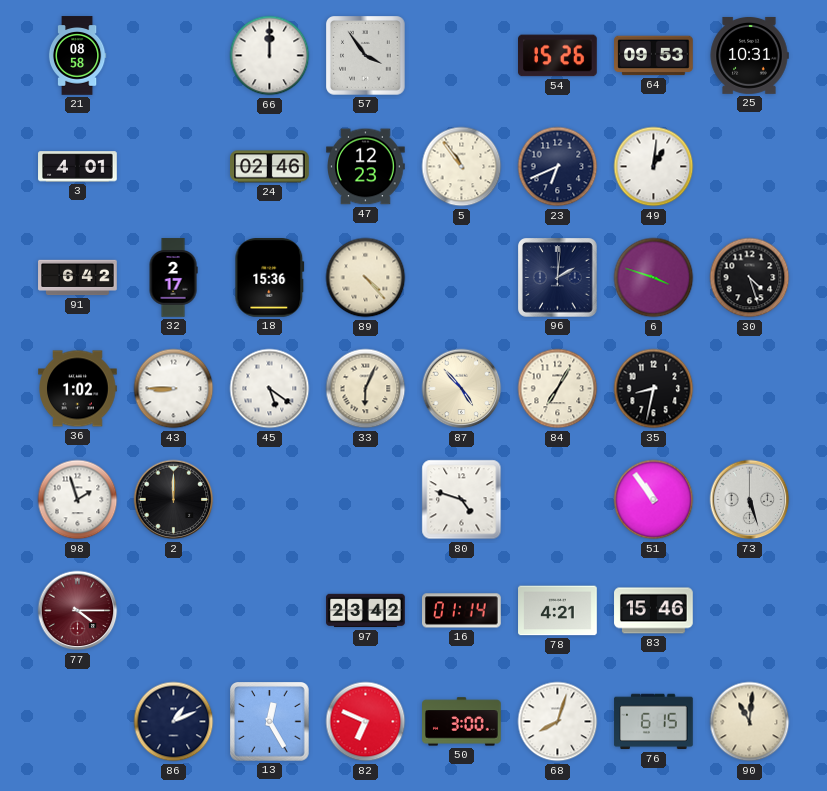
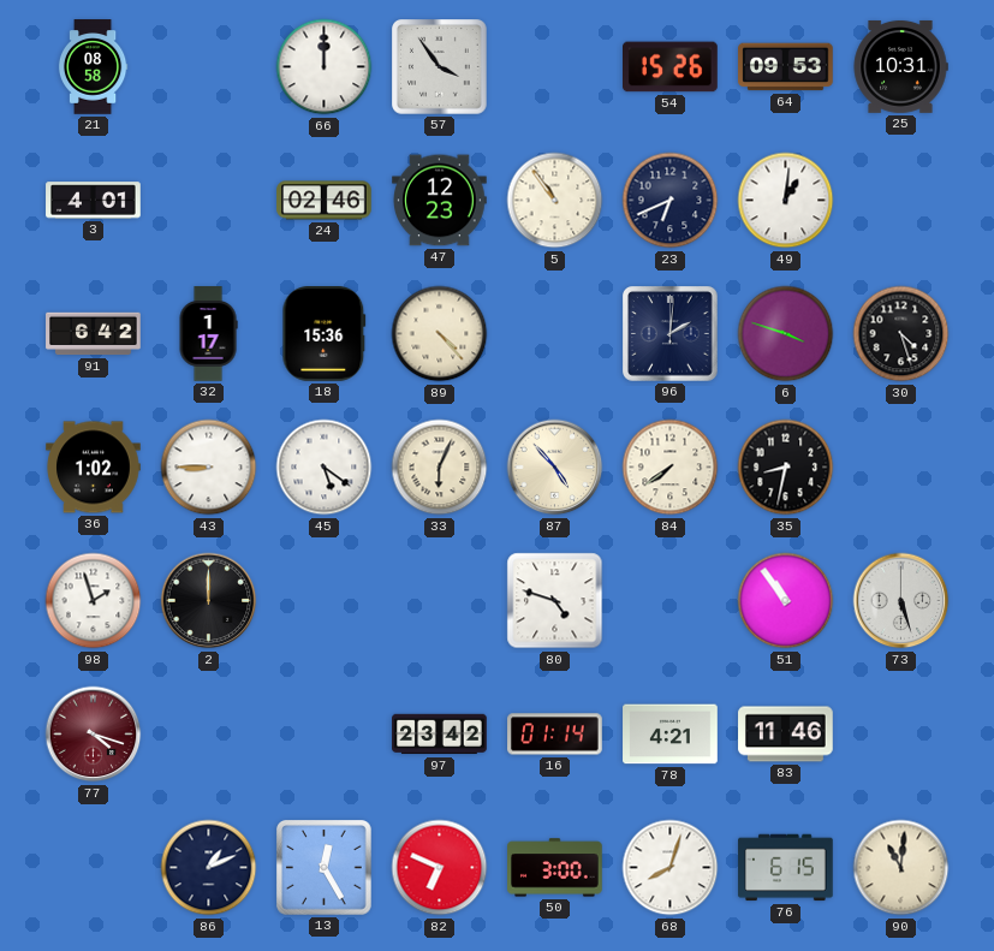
32: 2:17 -> 1:17
84: 7:05 -> 7:39
77: 4:15 -> 4:18
83: 15:46 -> 11:46
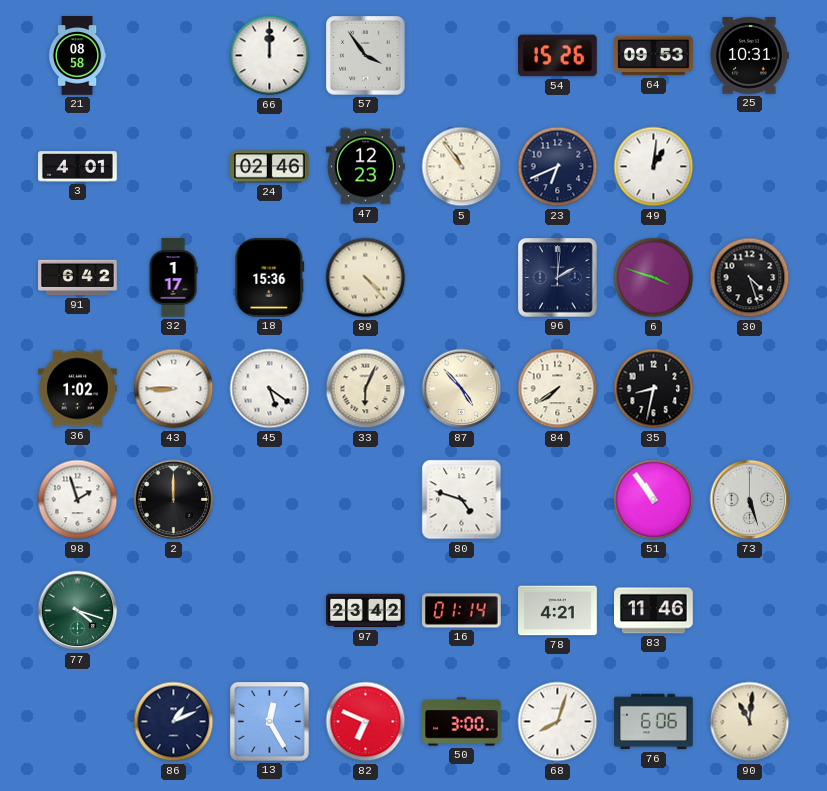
77 dial: burgundy -> green
76: 6:15 -> 6:06
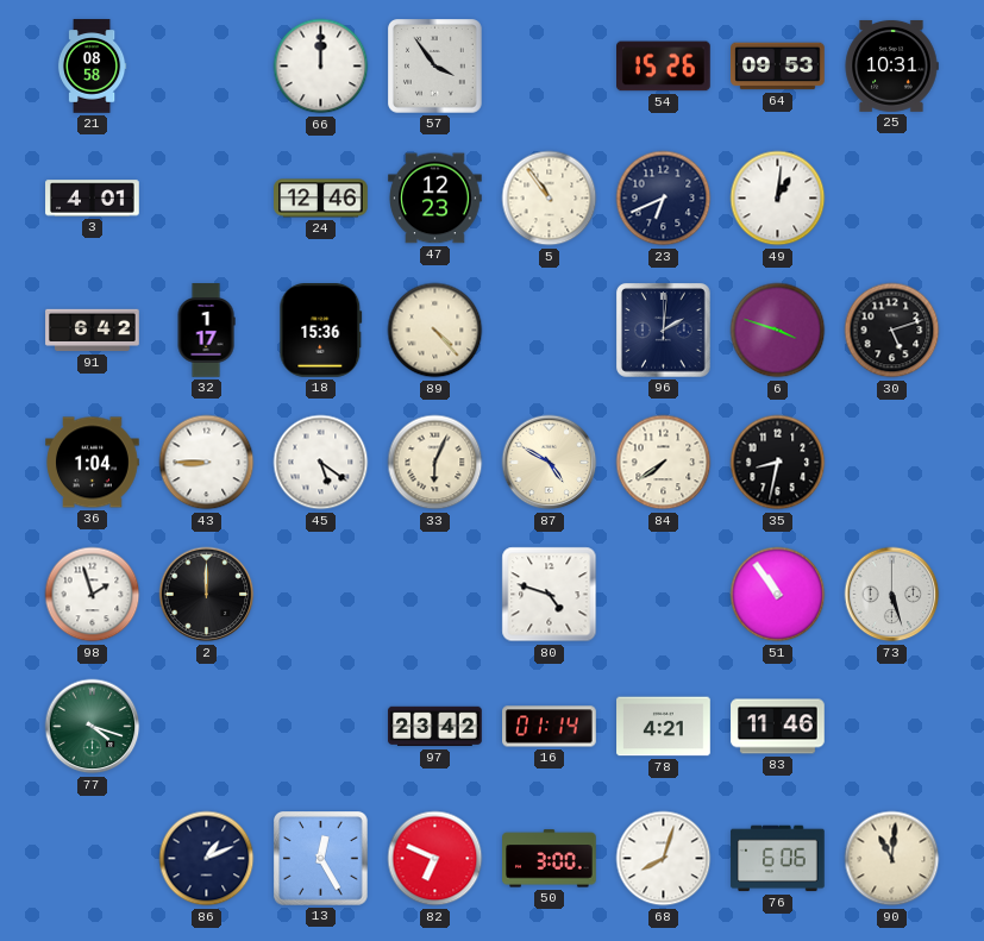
24: 02:46 -> 12:46
30: 4:27 -> 5:12
36: 1:02 -> 1:04
87: 4:53 -> 4:50
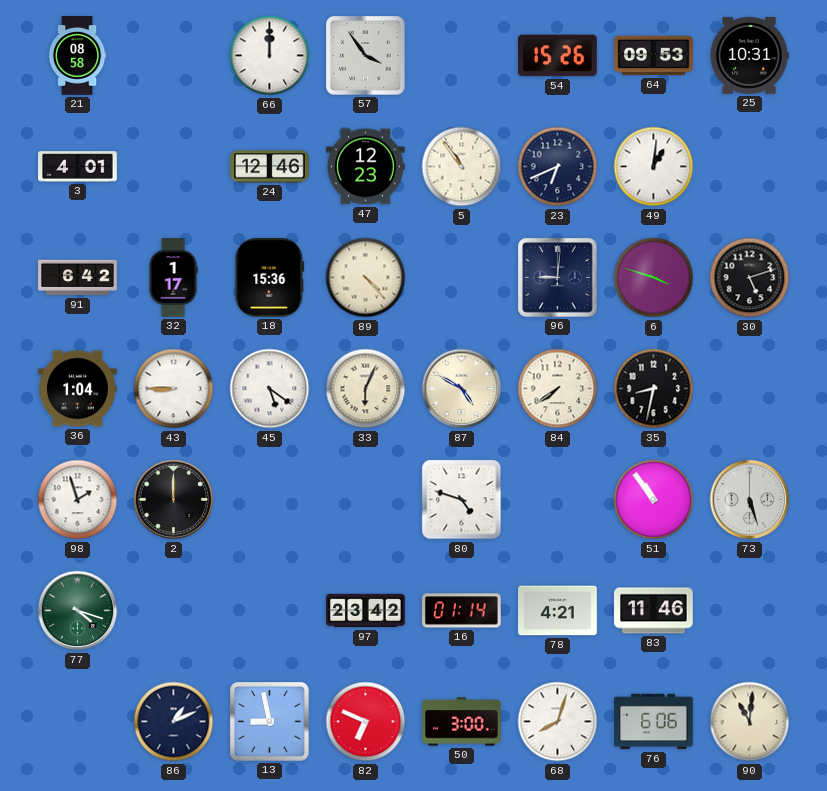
96: 2:01 -> 9:01
13: 12:25 -> 8:58
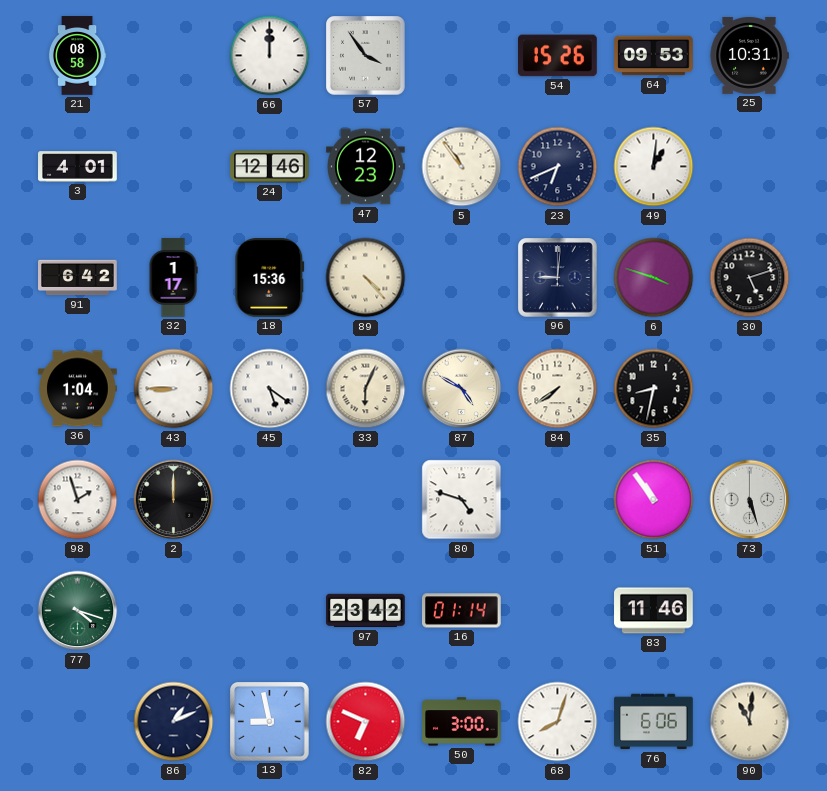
78: 4:21 -> none
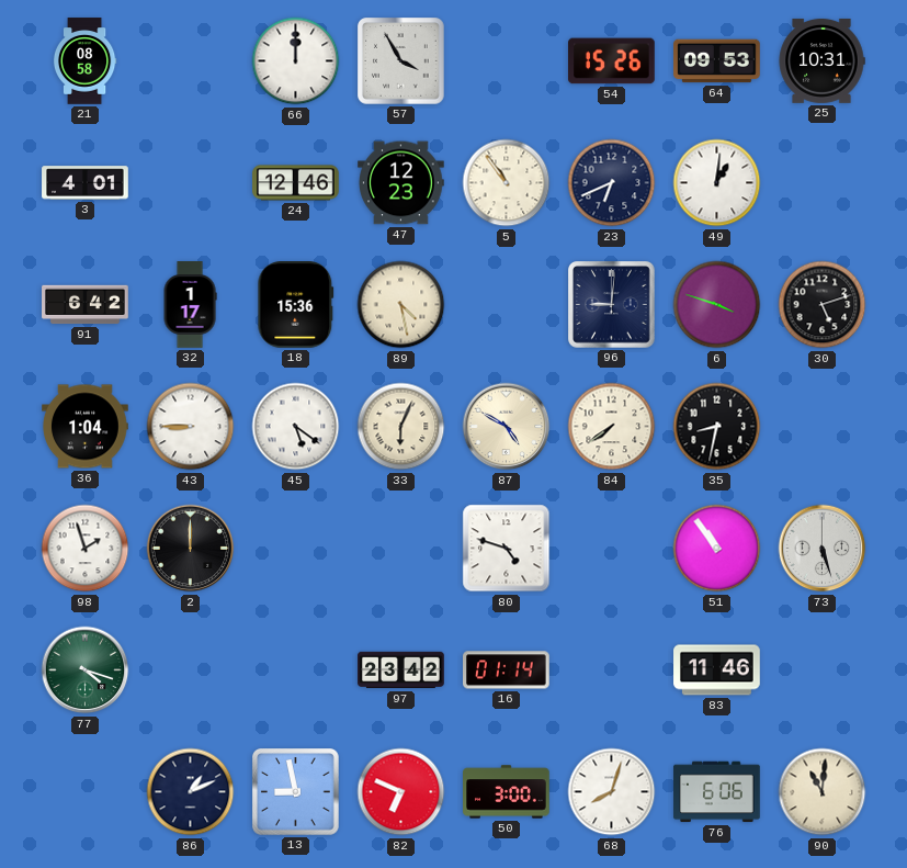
57: 3:54 -> 3:55
89: 4:23 -> 4:28
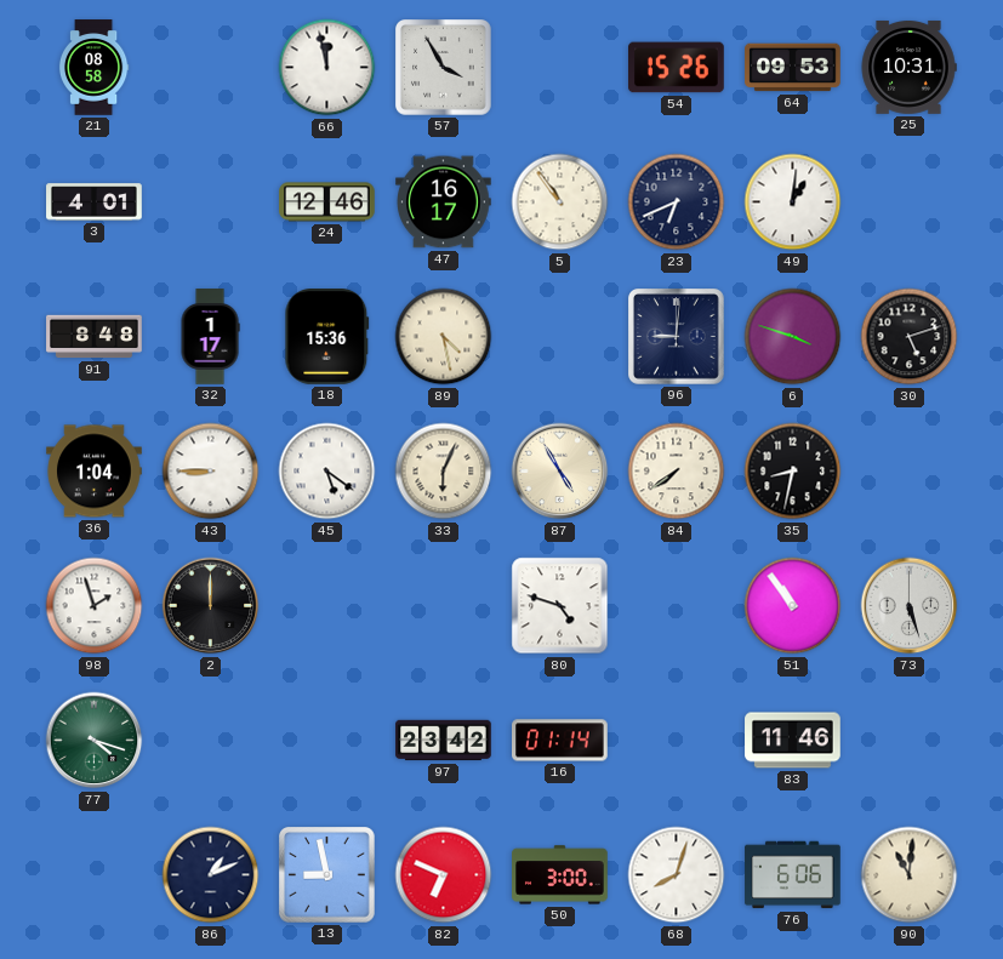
66: 12:00 -> 11:58
47: 12:23 -> 16:17
91: 6:42 -> 8:48
87: 4:50 -> 4:55
